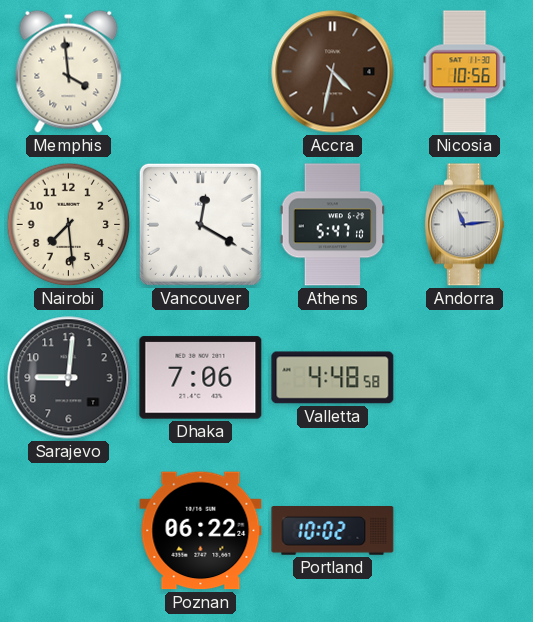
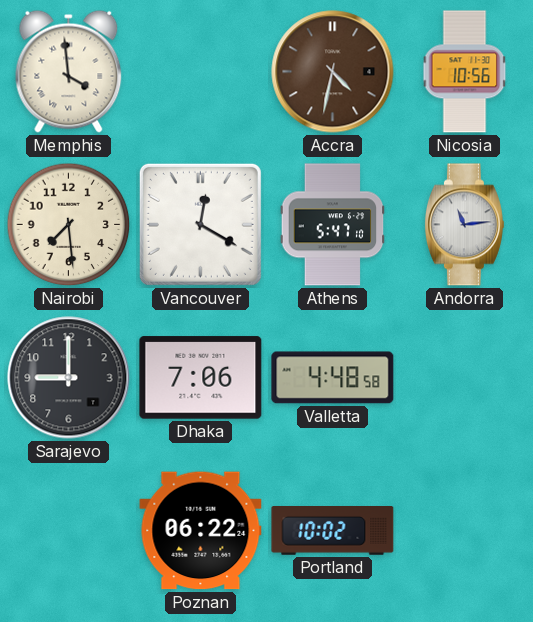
Sarajevo: 9:01 -> 9:00
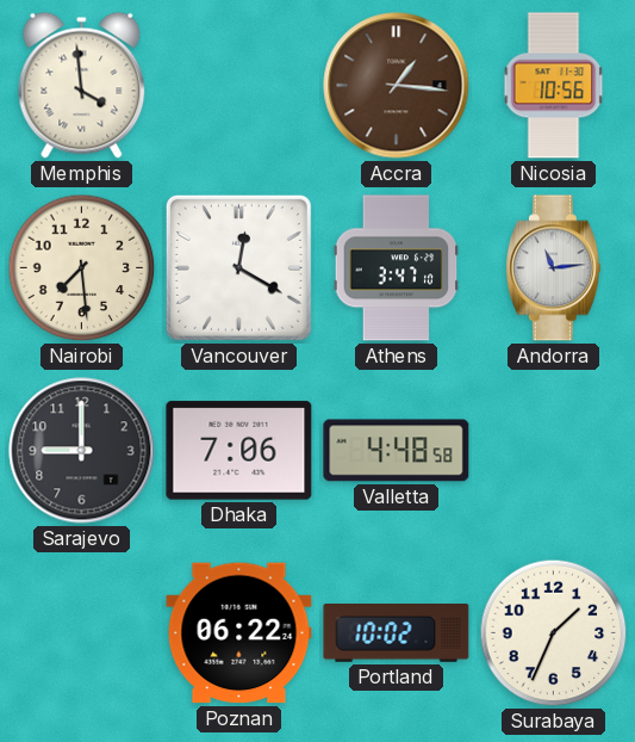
Accra: 4:32 -> 1:16
Athens: 5:47 -> 3:47
Surabaya: none -> 1:34
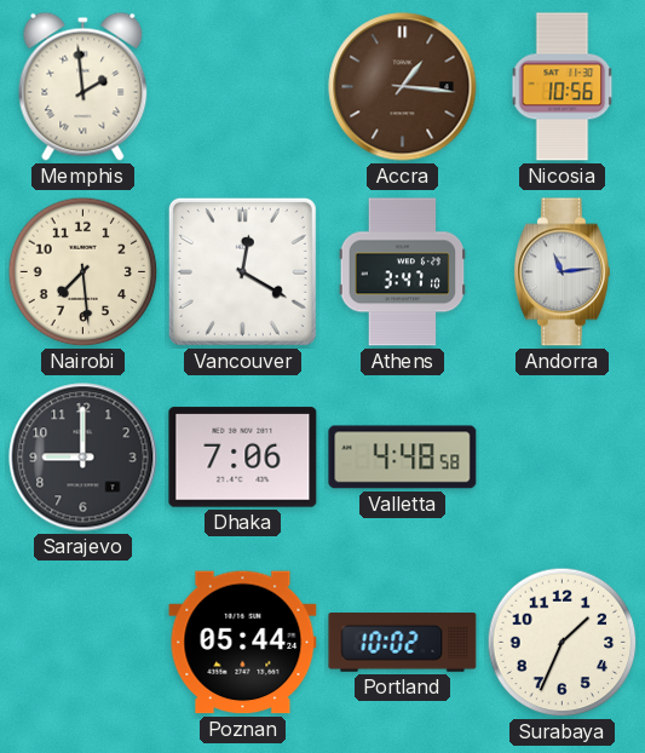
Memphis: 3:59 -> 1:59
Poznan: 06:22 -> 05:44
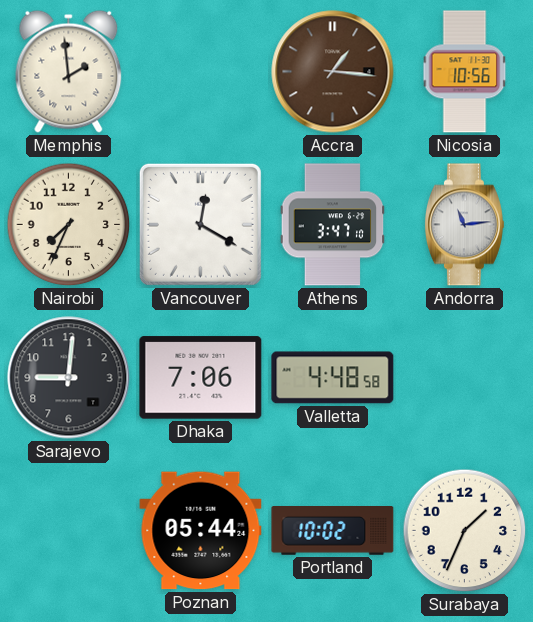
Nairobi: 7:29 -> 7:34
Sarajevo: 9:00 -> 9:01
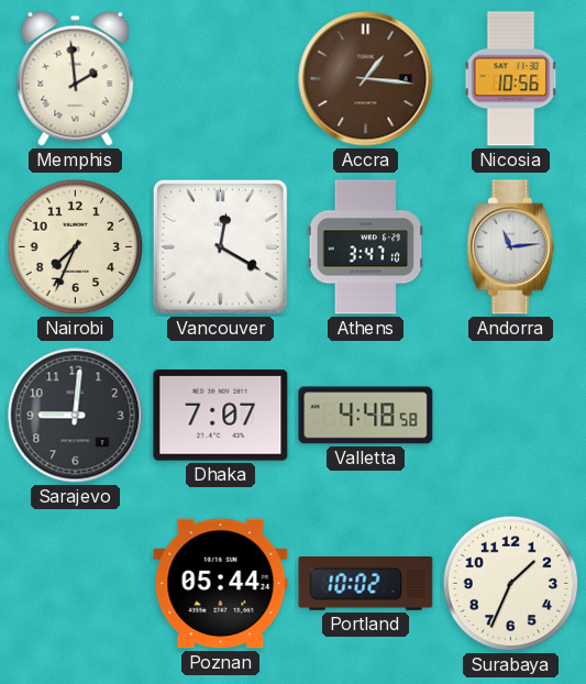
Dhaka: 7:06 -> 7:07
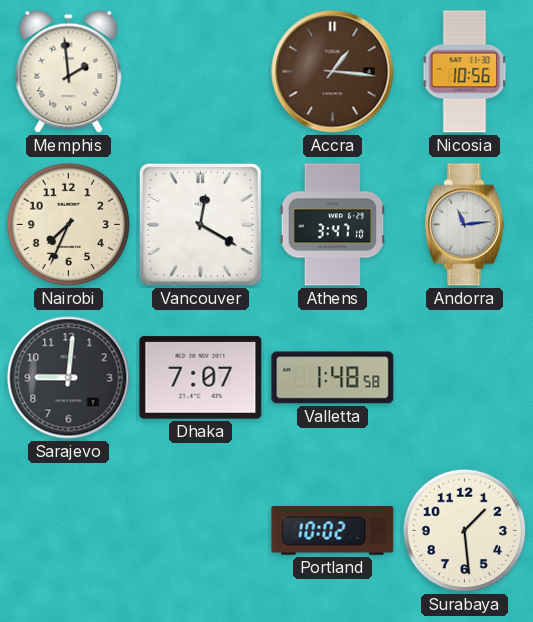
Valletta: 4:48 -> 1:48
Poznan: 05:44 -> none
Surabaya: 1:34 -> 1:29
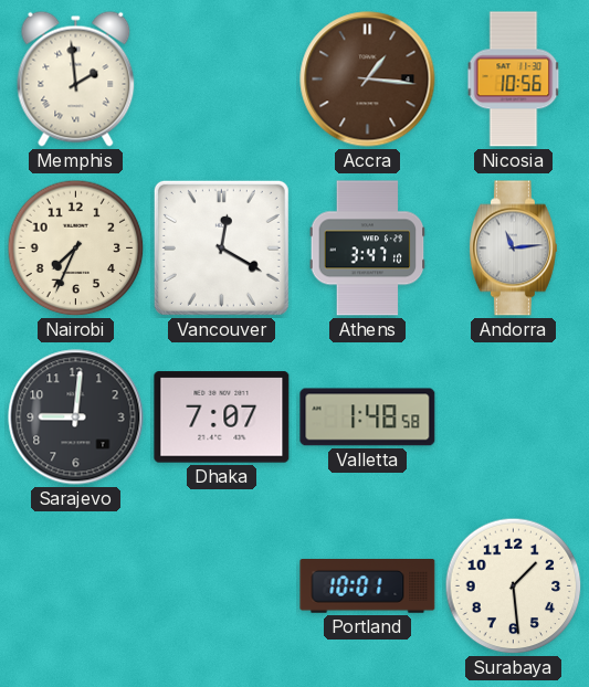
Portland: 10:02 -> 10:01
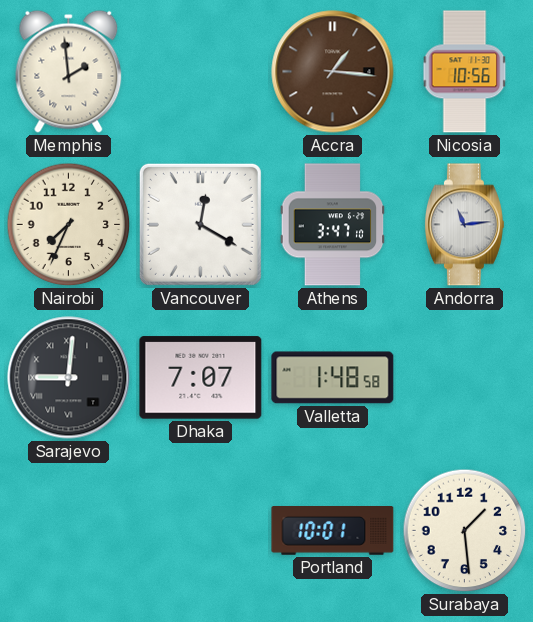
Sarajevo numerals: Arabic -> Roman
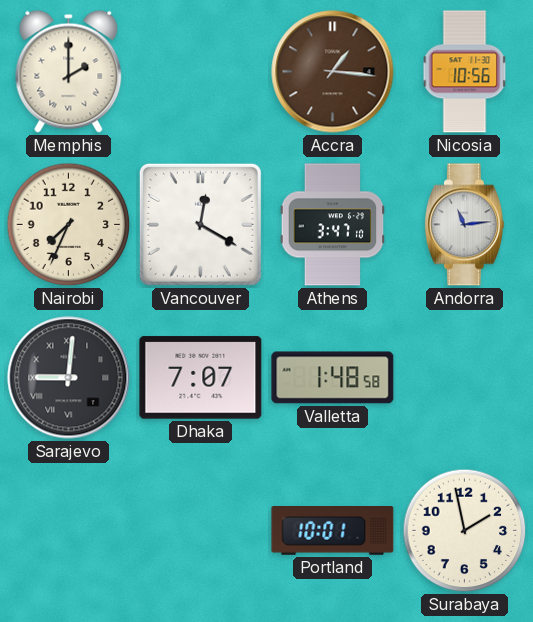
Memphis: 1:59 -> 2:00
Surabaya: 1:29 -> 1:58
